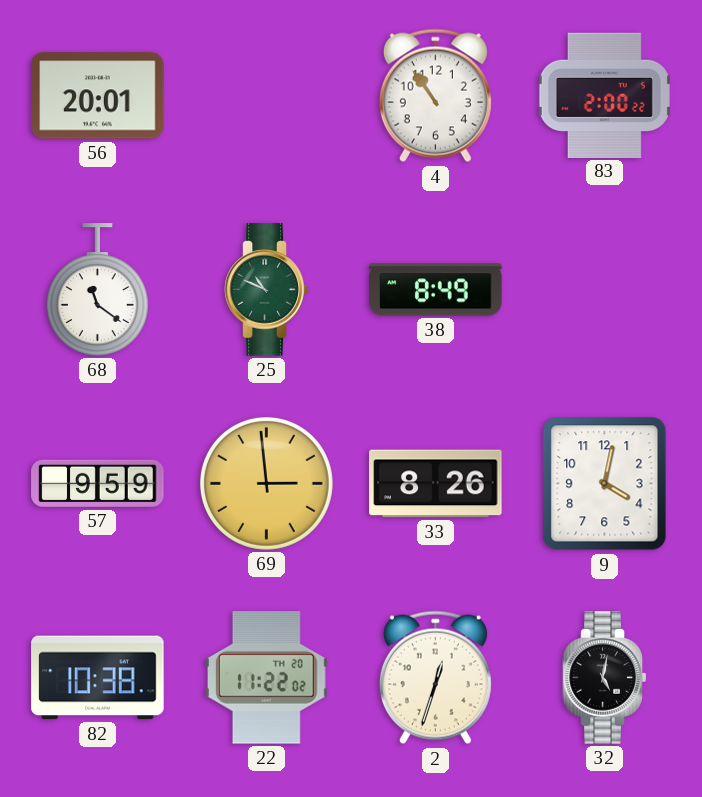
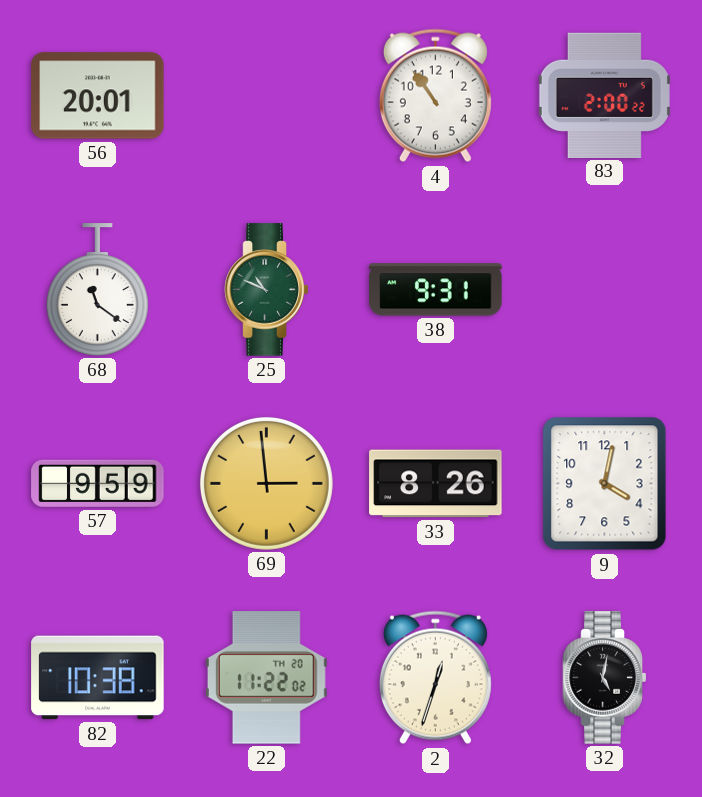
38: 8:49 -> 9:31
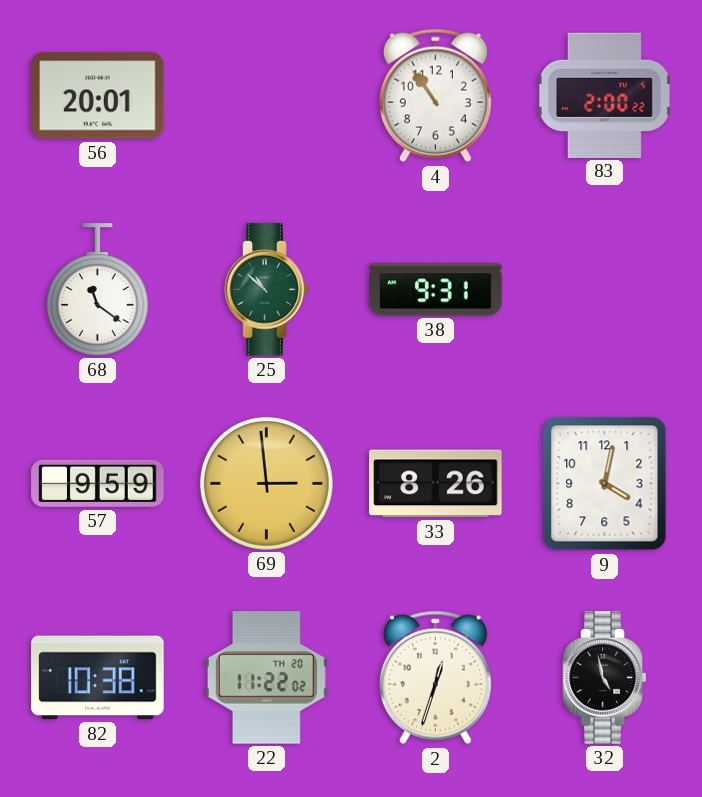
25: 10:49 -> 10:52
32: 5:02 -> 4:58
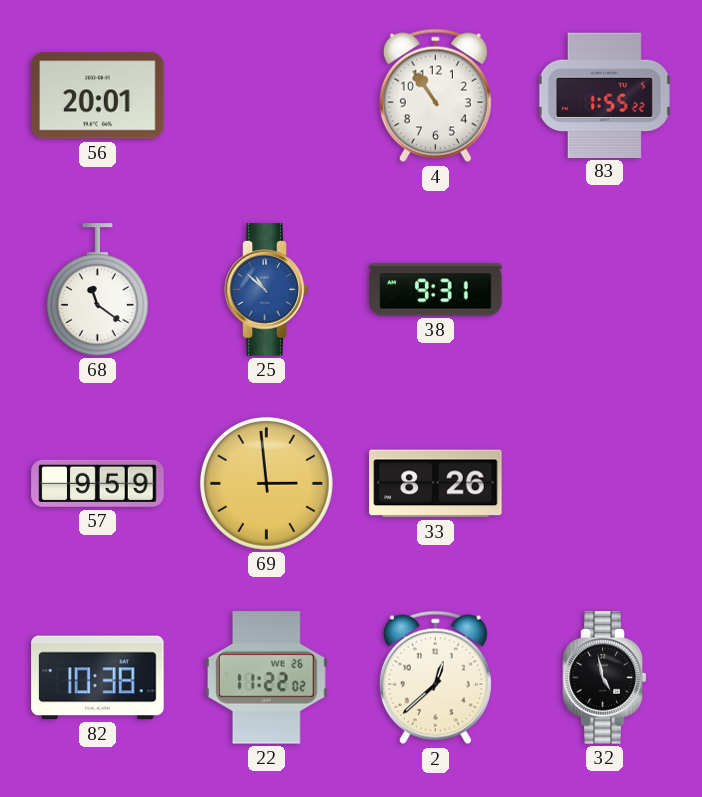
83: 2:00 -> 1:55
25 dial: green -> blue
9: 4:02 -> none
22 date: TH 20 -> WE 26
2: 12:33 -> 12:38
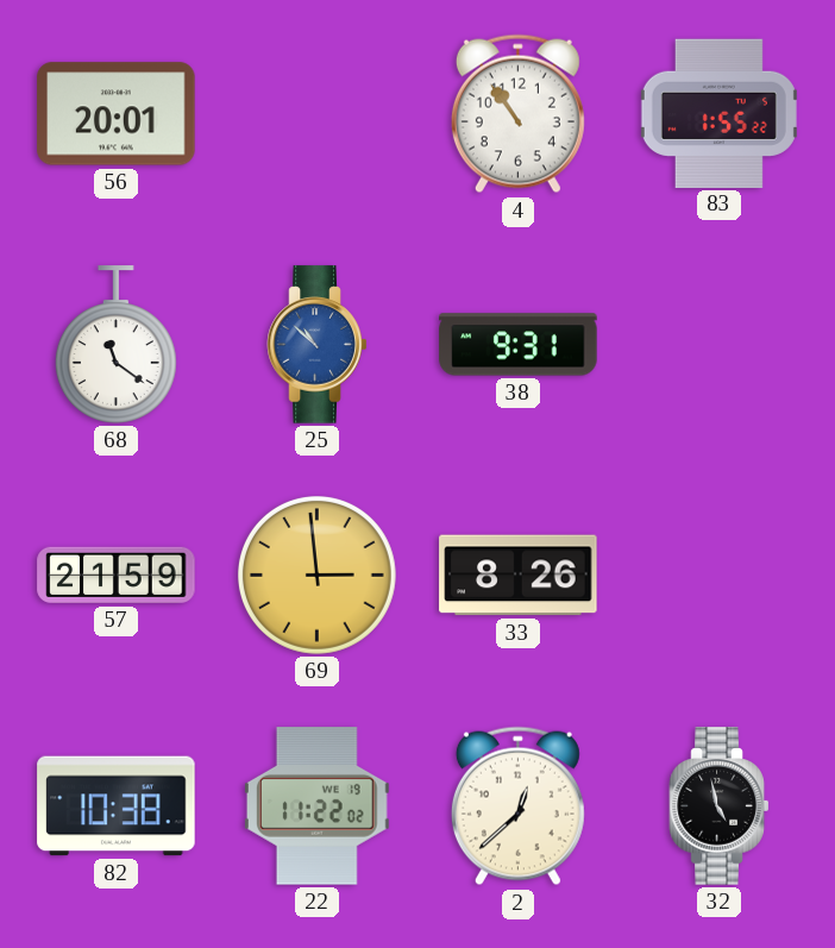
57: 9:59 -> 21:59
22 date: WE 26 -> WE 19
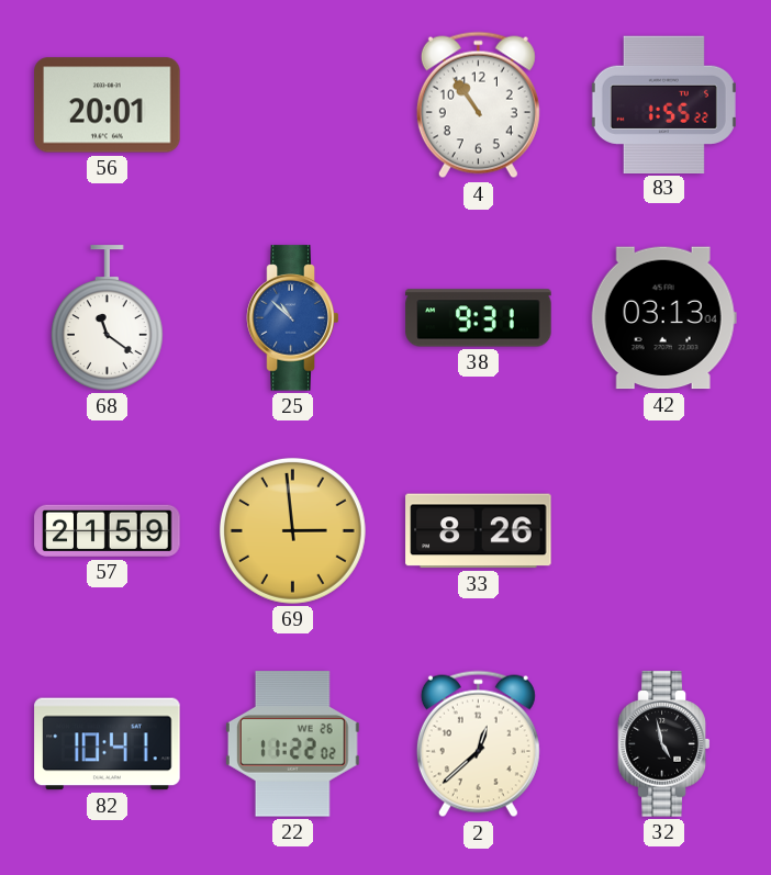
42: none -> 03:13
82: 10:38 -> 10:41
22 date: WE 19 -> WE 26
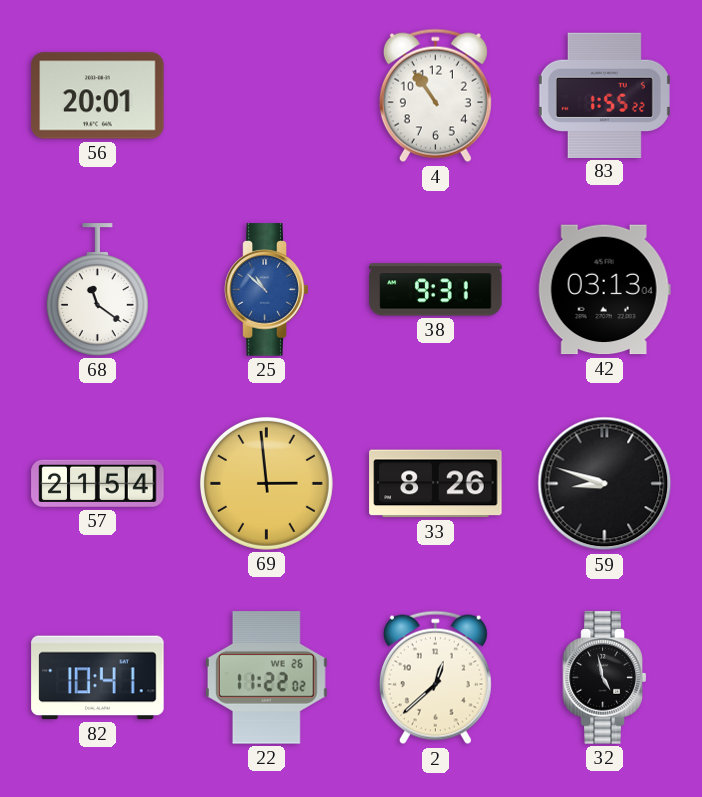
57: 21:59 -> 21:54
59: none -> 8:48
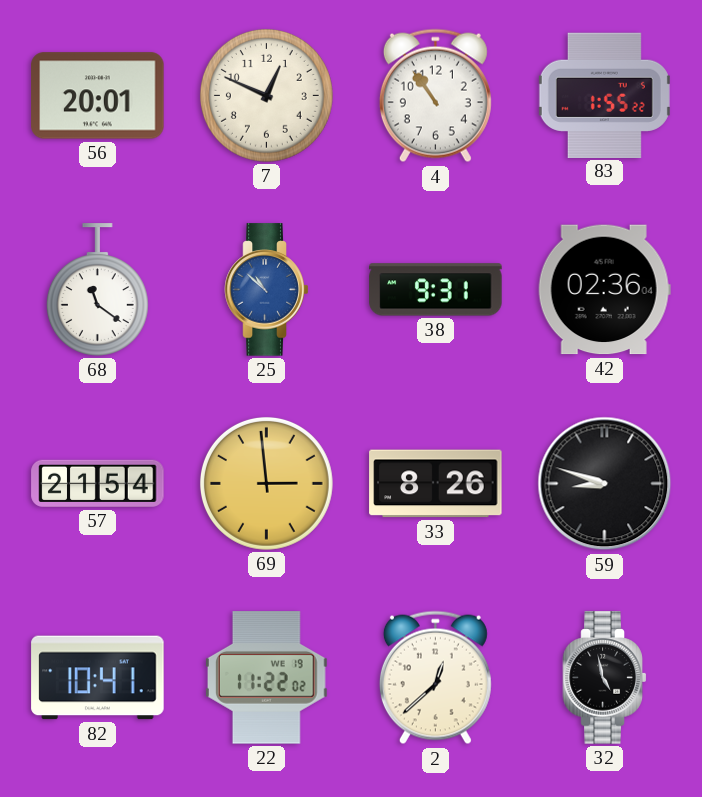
7: none -> 12:49
42: 03:13 -> 02:36
22 date: WE 26 -> WE 19
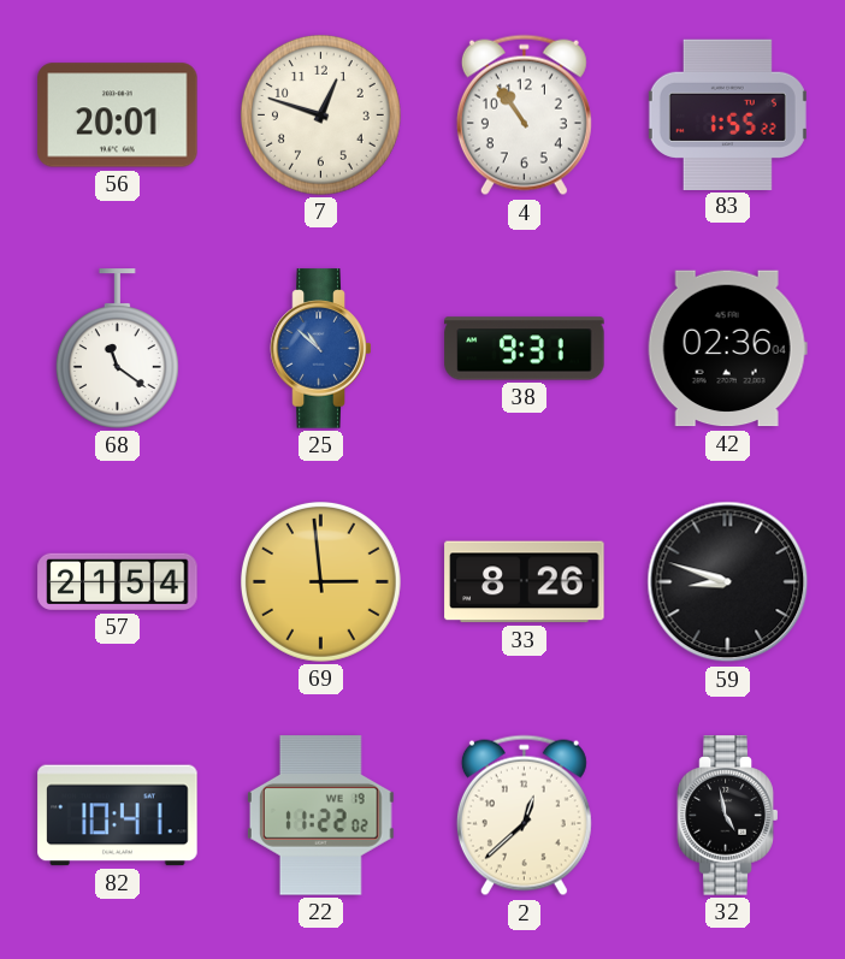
7: 12:49 -> 12:48
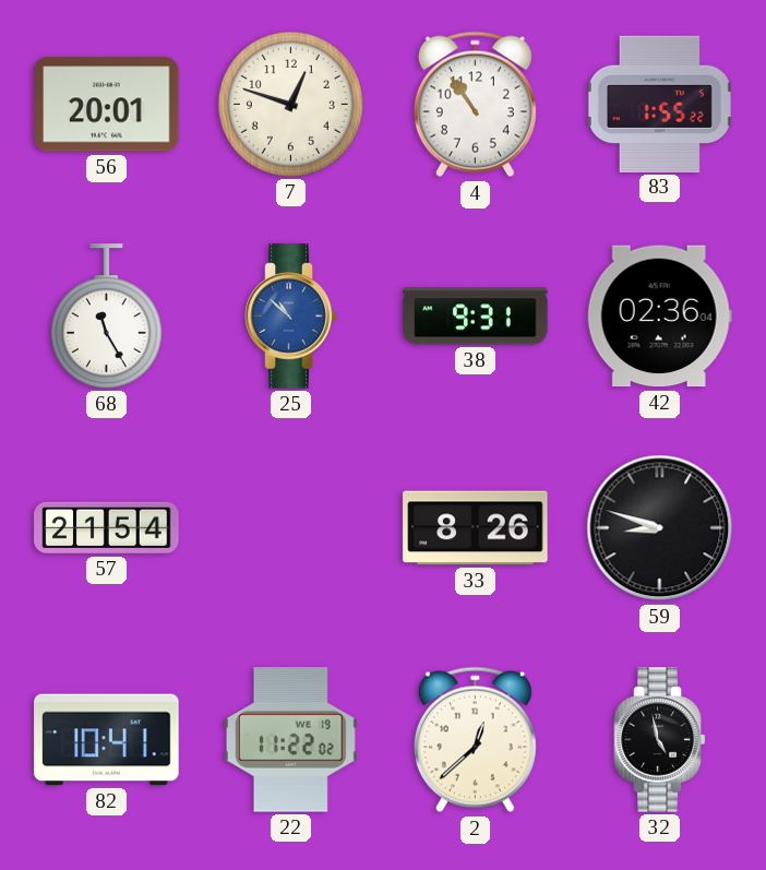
68: 11:21 -> 11:25
69: 2:59 -> none
